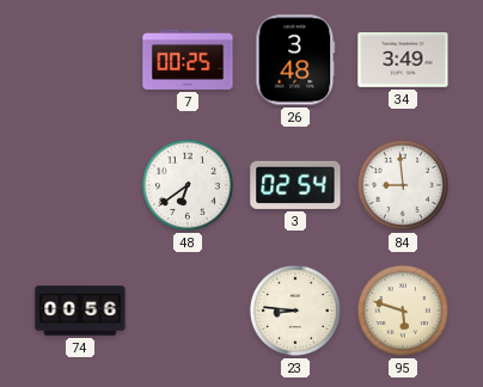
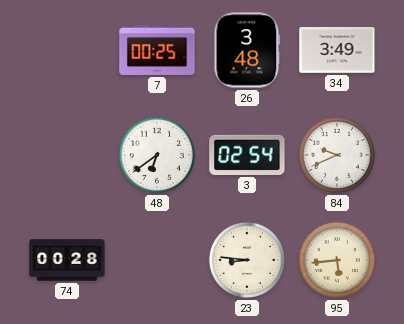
84: 8:59 -> 9:41
74: 00:56 -> 00:28
95: 5:48 -> 5:44
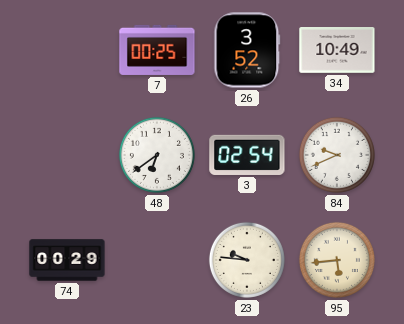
26: 3:48 -> 3:52
34: 3:49 -> 10:49
74: 00:28 -> 00:29
23: 8:46 -> 9:46
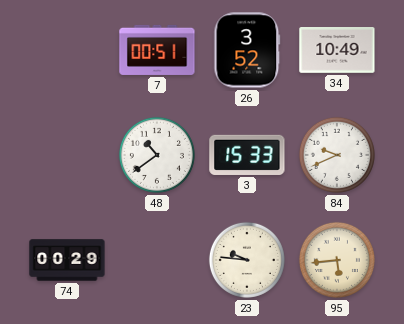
7: 00:25 -> 00:51
48: 6:39 -> 10:39
3: 02:54 -> 15:33
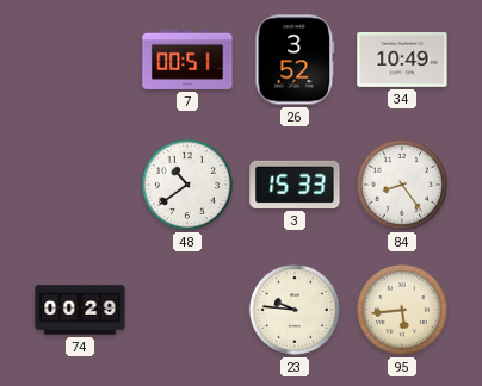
84: 9:41 -> 8:24
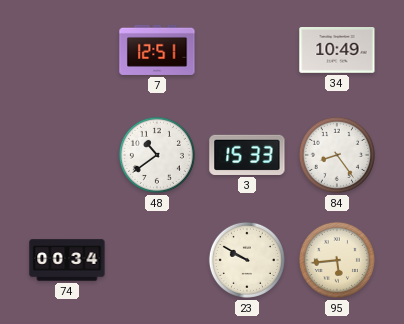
7: 00:51 -> 12:51
26: 3:52 -> none
74: 00:29 -> 00:34
23: 9:46 -> 9:50
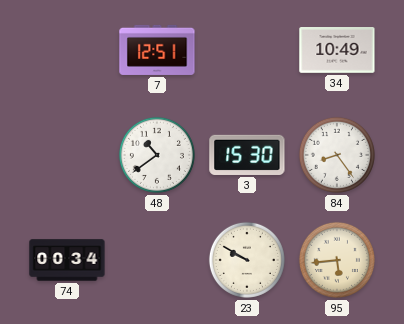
3: 15:33 -> 15:30
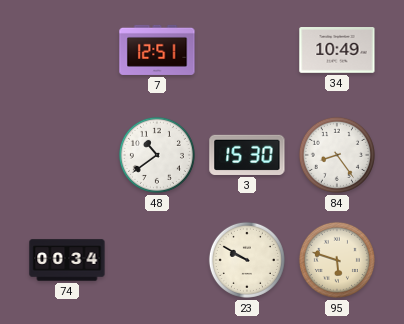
95: 5:44 -> 5:48
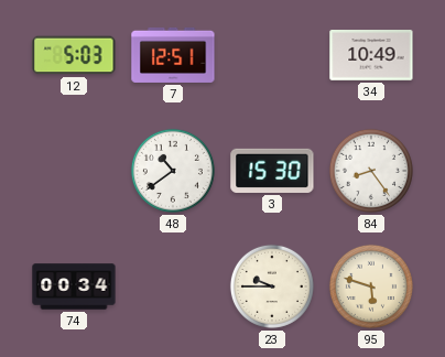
12: none -> 5:03
23: 9:50 -> 9:45
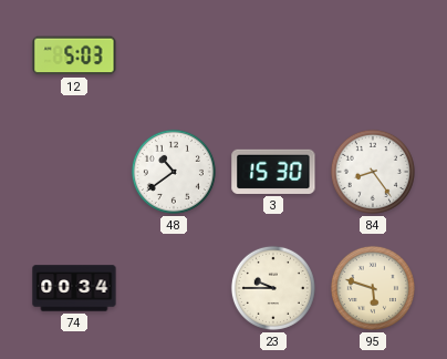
7: 12:51 -> none
34: 10:49 -> none
